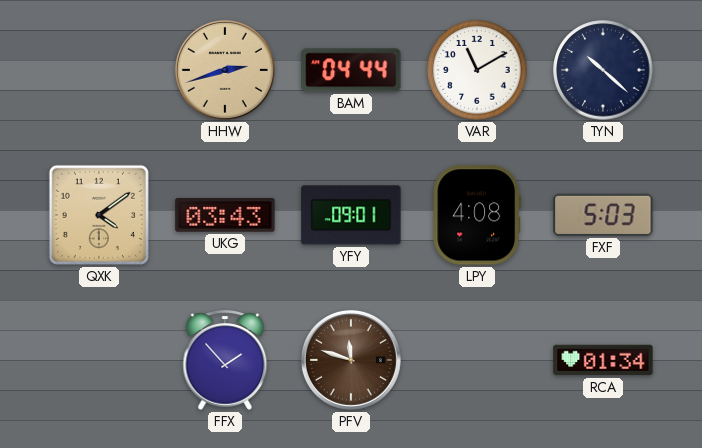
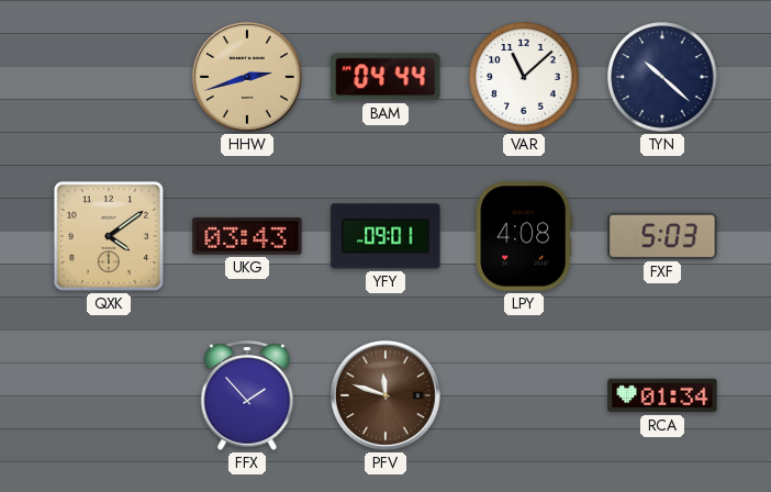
VAR: 11:10 -> 11:08
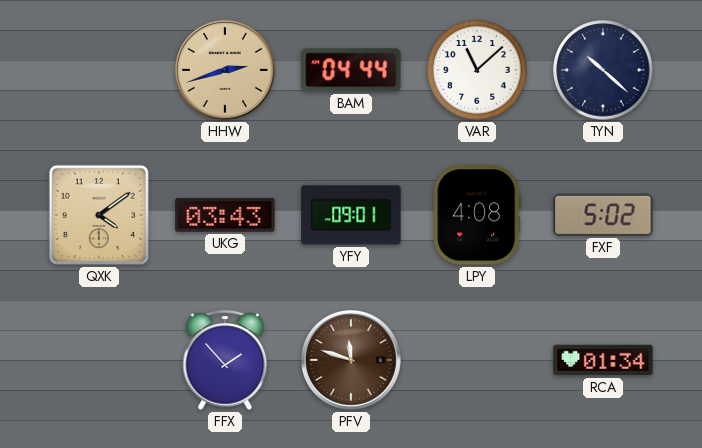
FXF: 5:03 -> 5:02
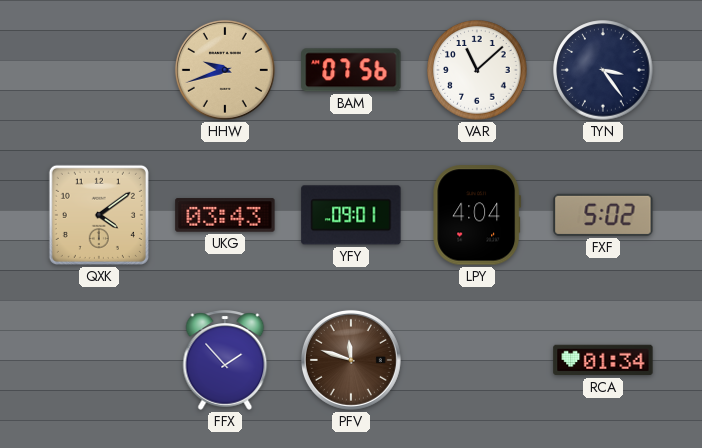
HHW: 2:42 -> 9:42
BAM: 04:44 -> 07:56
TYN: 10:22 -> 3:24
LPY: 4:08 -> 4:04
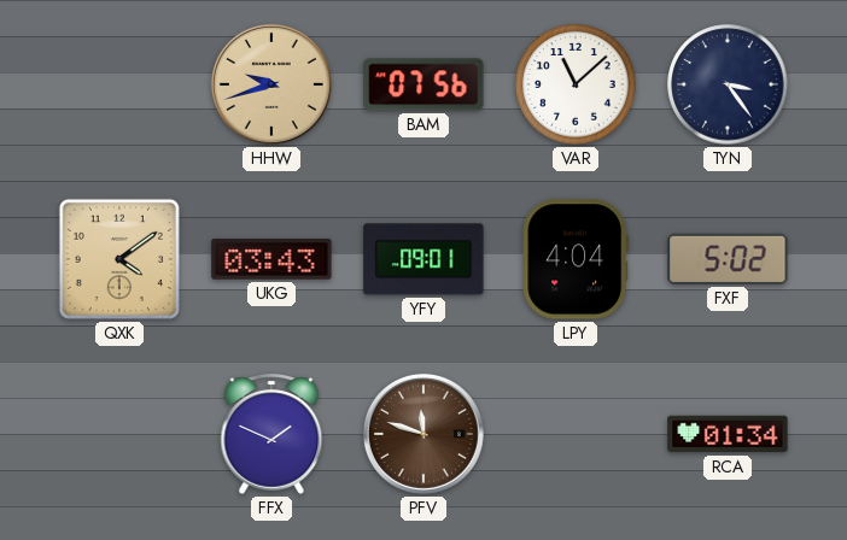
FFX: 1:53 -> 1:49
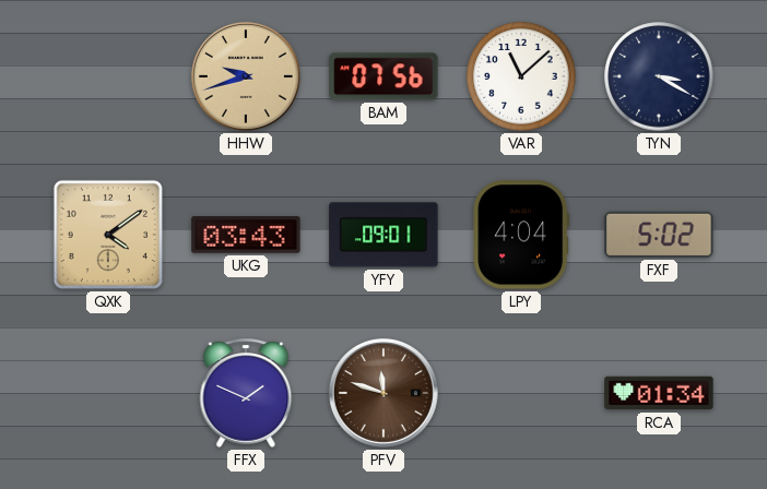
TYN: 3:24 -> 3:20
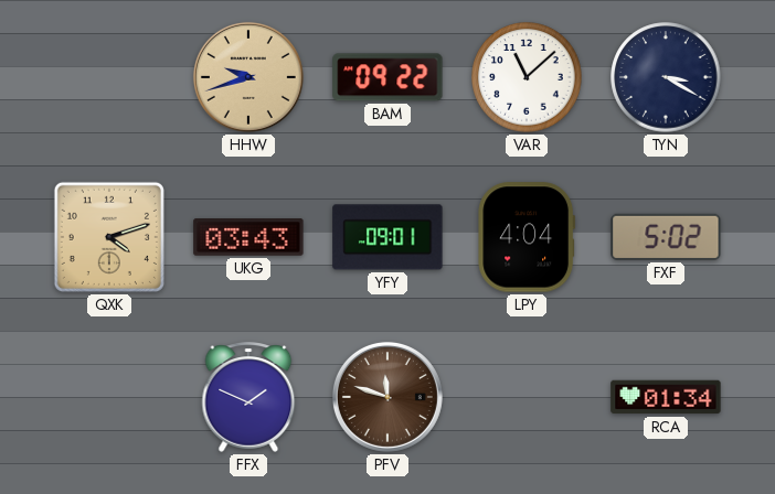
BAM: 07:56 -> 09:22
QXK: 4:09 -> 4:12
